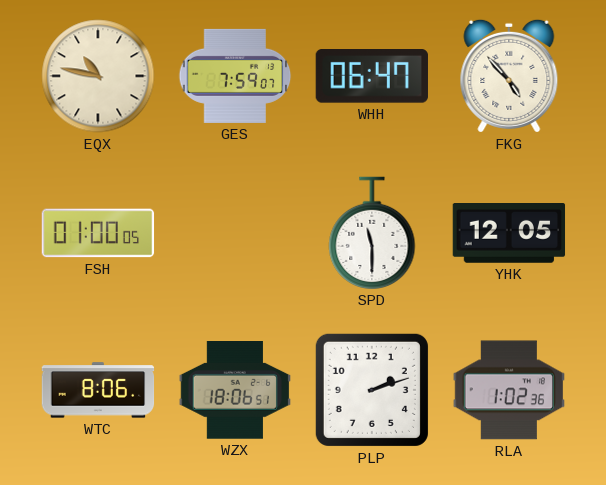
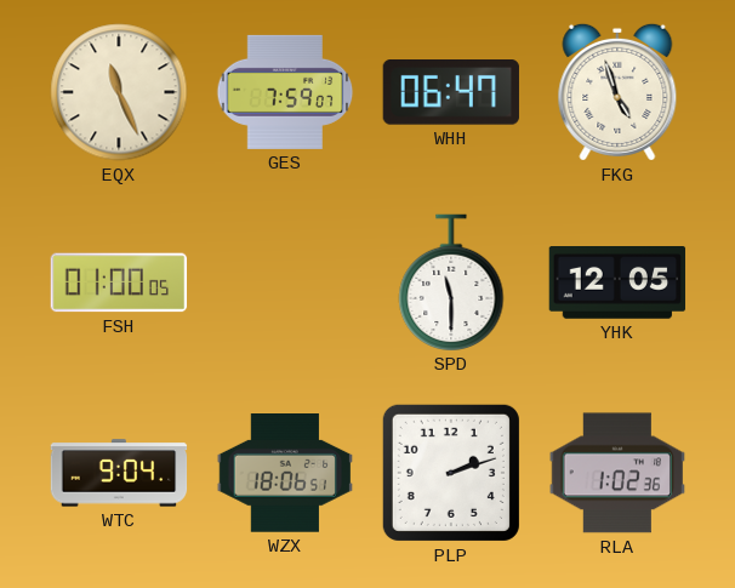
EQX: 10:47 -> 11:26
FKG: 4:53 -> 4:57
WTC: 8:06 -> 9:04
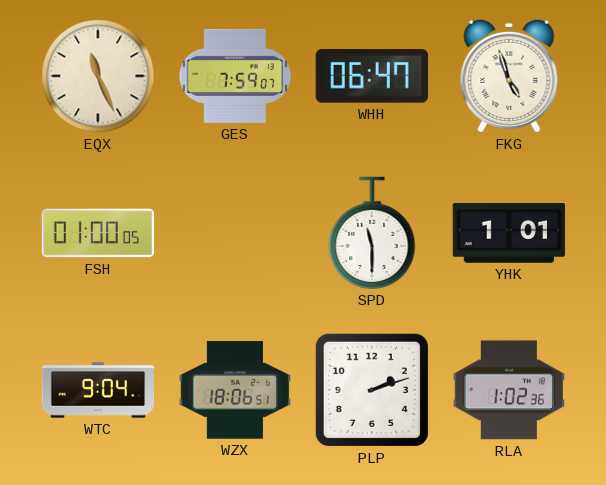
YHK: 12:05 -> 1:01
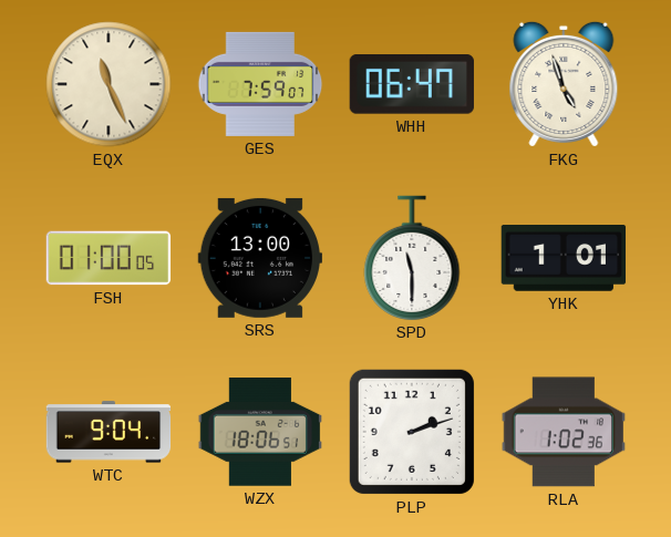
SRS: none -> 13:00
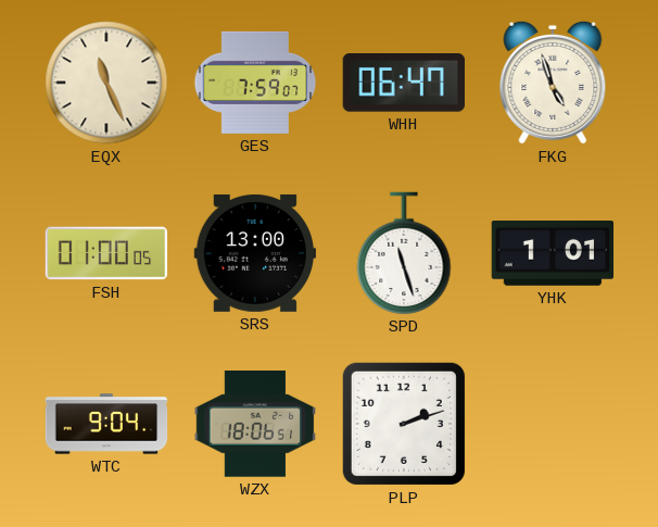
SPD: 11:30 -> 11:27
RLA: 1:02 -> none
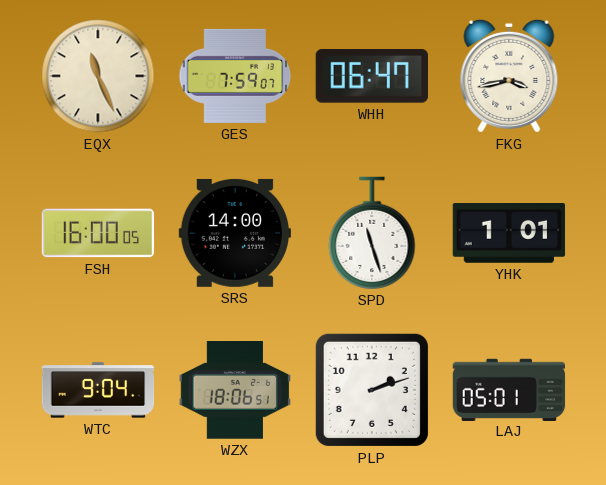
FKG: 4:57 -> 3:43
FSH: 01:00 -> 16:00
SRS: 13:00 -> 14:00
LAJ: none -> 05:01
